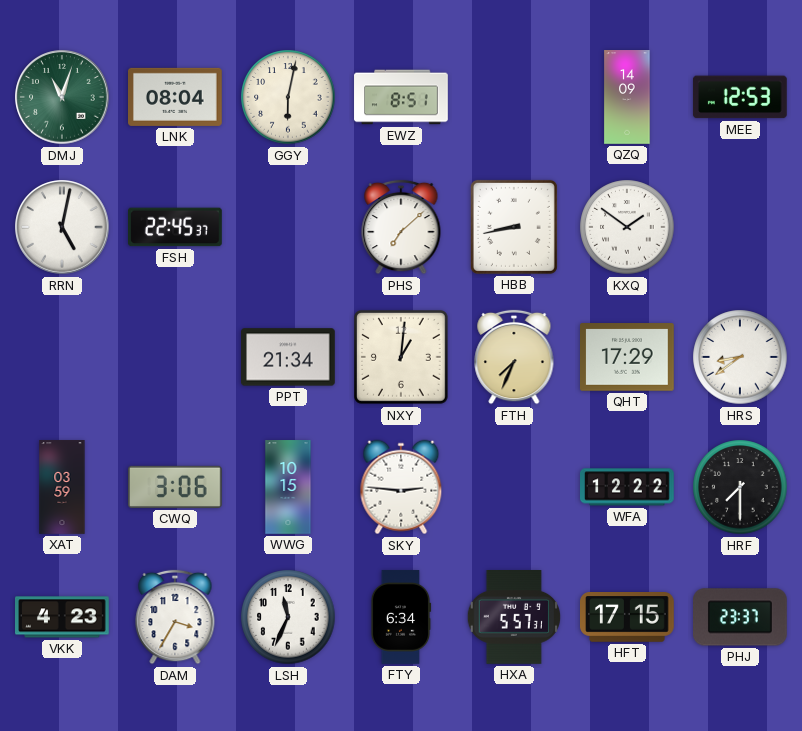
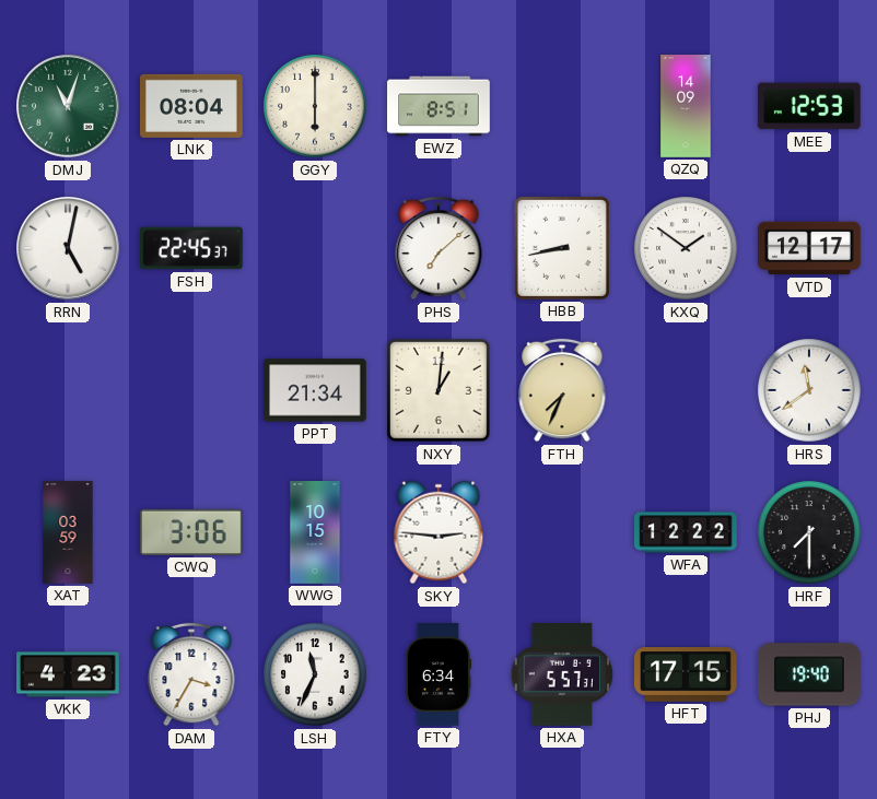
GGY: 6:02 -> 6:00
VTD: none -> 12:17
QHT: 17:29 -> none
HRS: 8:39 -> 11:39
PHJ: 23:37 -> 19:40
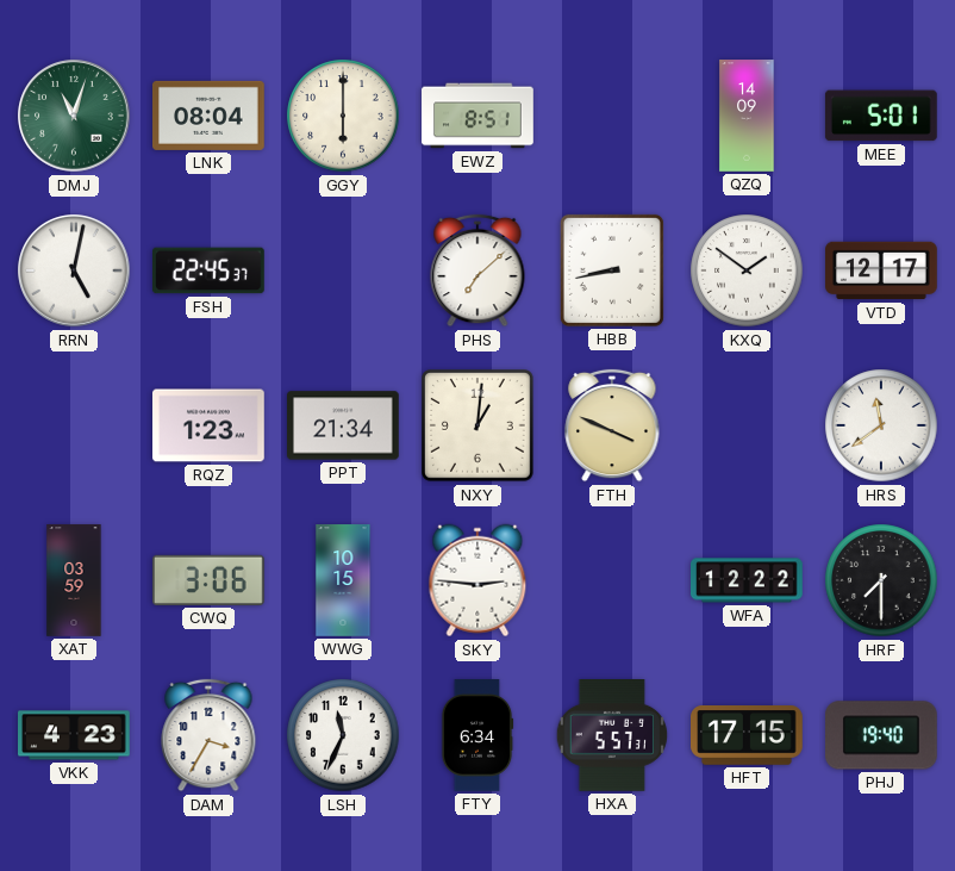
MEE: 12:53 -> 5:01
RQZ: none -> 1:23
FTH: 7:34 -> 3:49
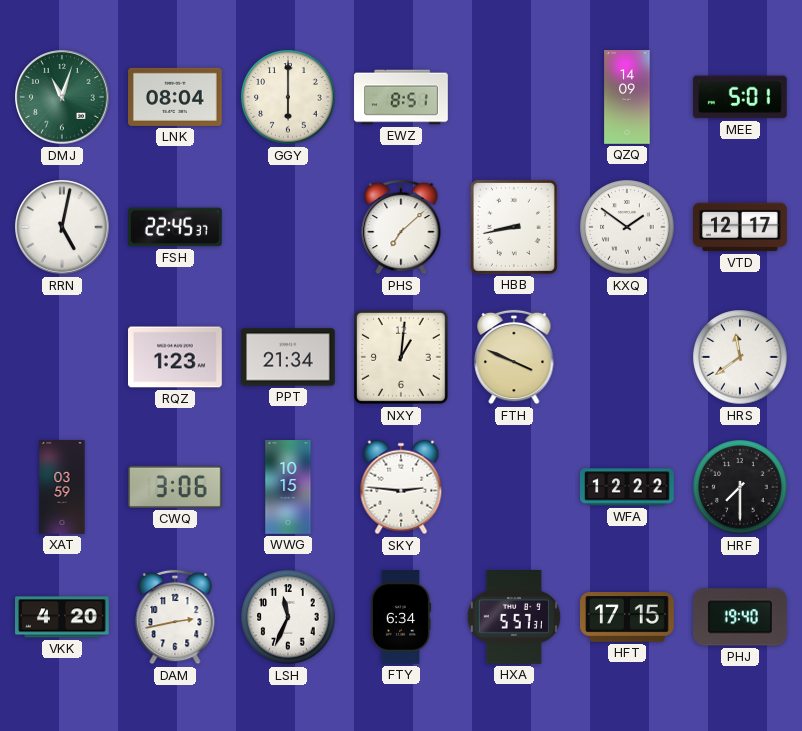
VKK: 4:23 -> 4:20
DAM: 3:35 -> 2:43
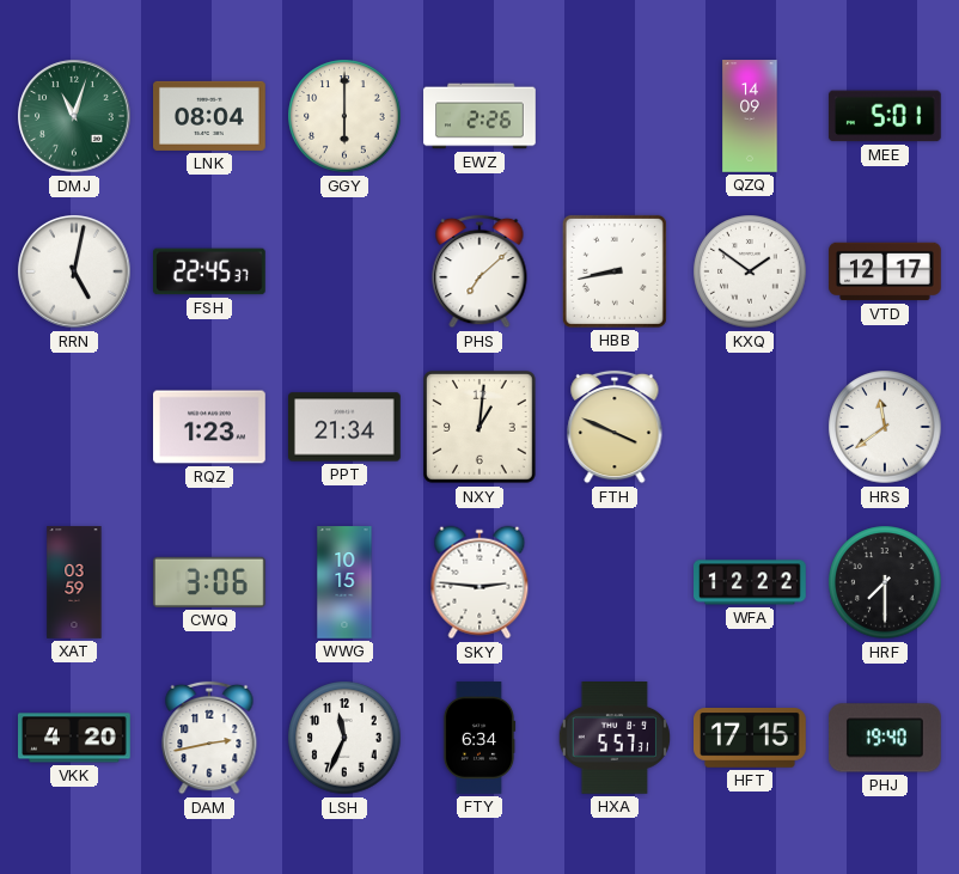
EWZ: 8:51 -> 2:26
